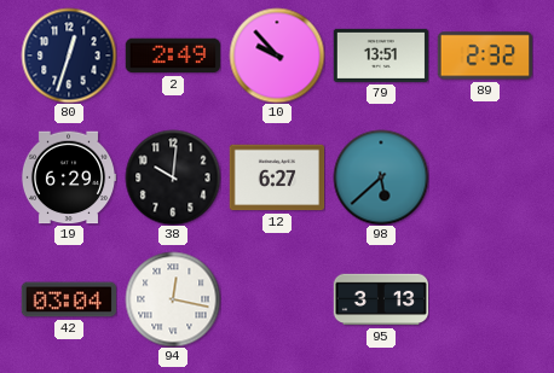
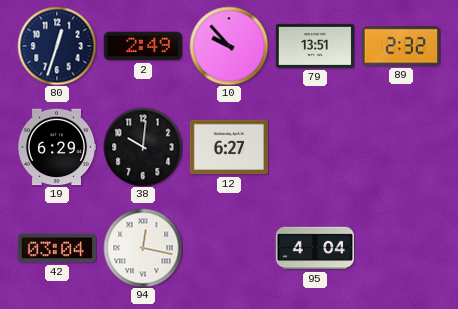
98: 5:38 -> none
95: 3:13 -> 4:04
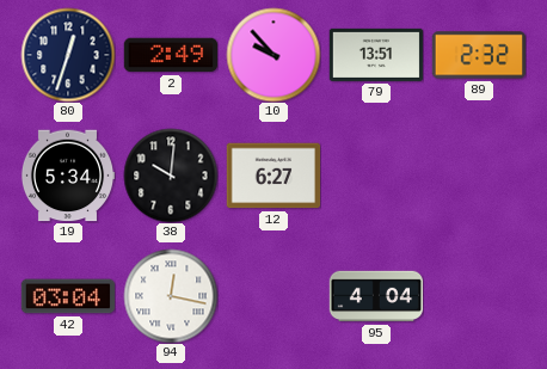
19: 6:29 -> 5:34
